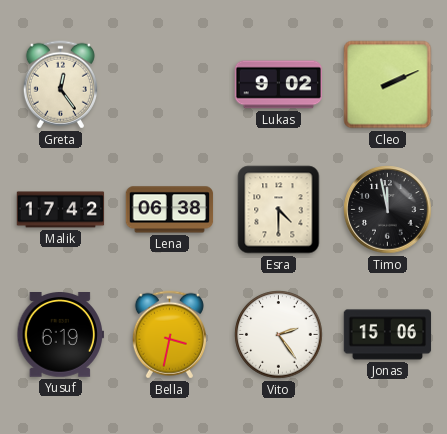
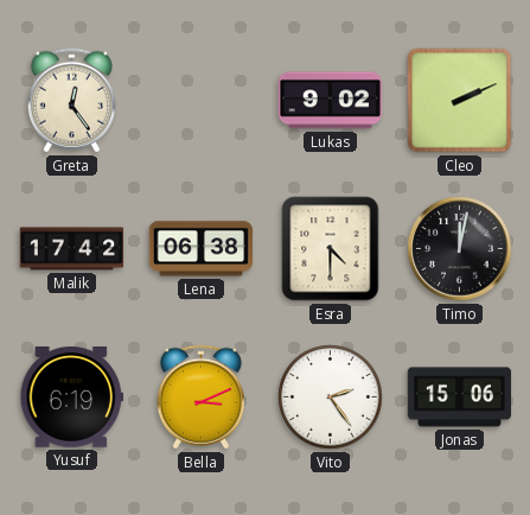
Timo: 11:58 -> 12:02
Bella: 3:32 -> 3:11
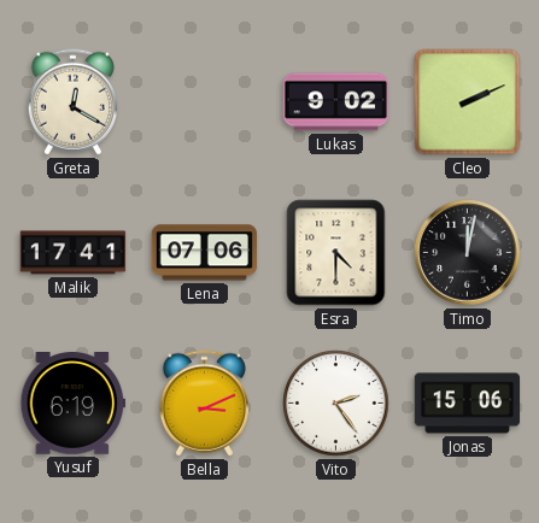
Greta: 12:24 -> 12:20
Malik: 17:42 -> 17:41
Lena: 06:38 -> 07:06
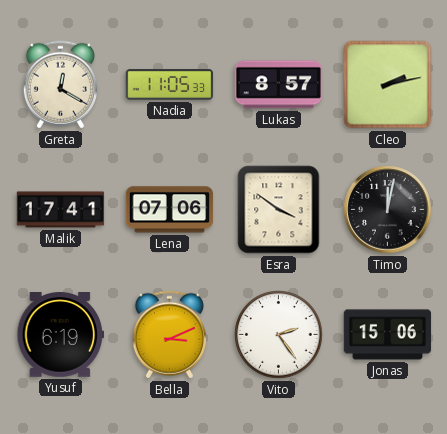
Nadia: none -> 11:05
Lukas: 9:02 -> 8:57
Cleo: 2:11 -> 2:13
Esra: 4:30 -> 3:51
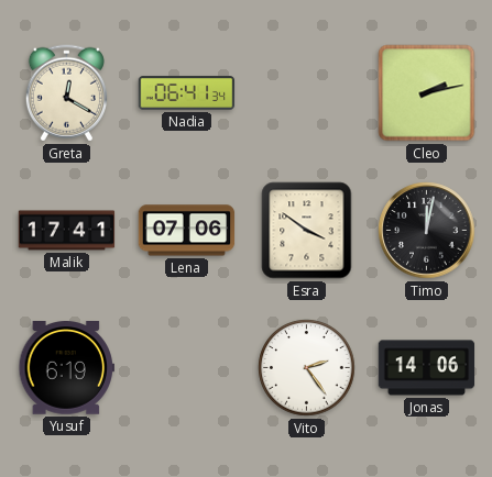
Nadia: 11:05 -> 06:41
Lukas: 8:57 -> none
Bella: 3:11 -> none
Jonas: 15:06 -> 14:06
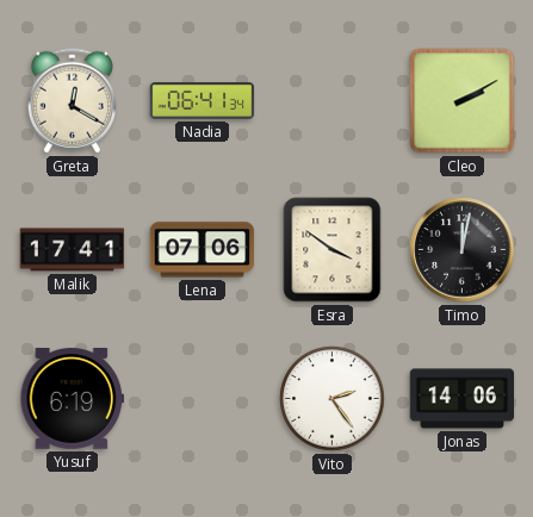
Cleo: 2:13 -> 2:10
